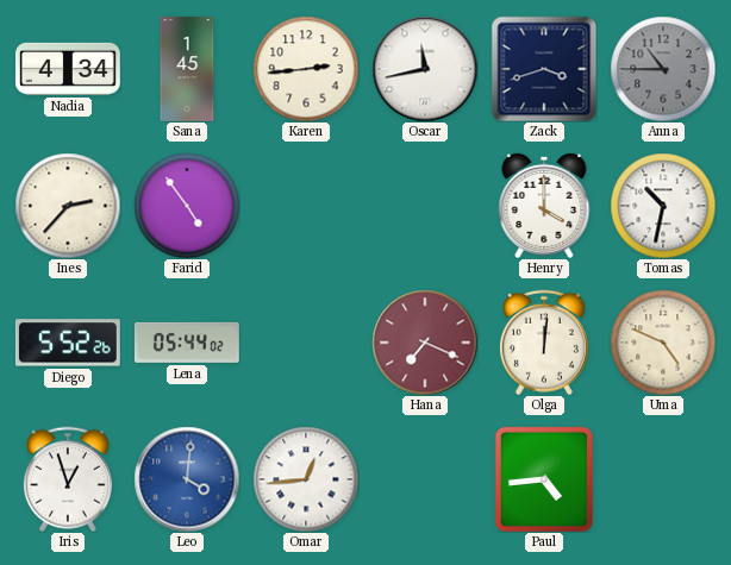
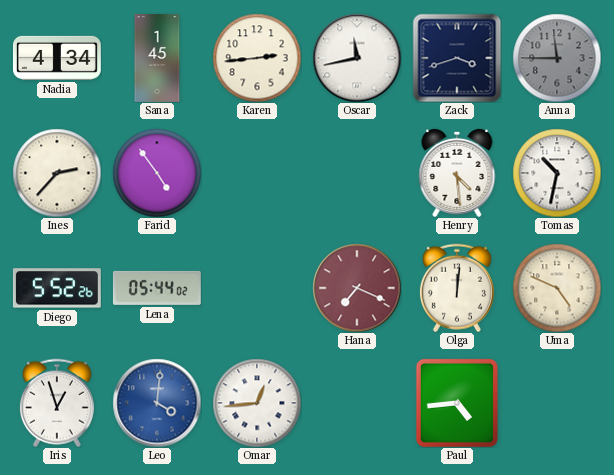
Anna: 10:45 -> 11:45
Henry: 4:00 -> 4:29
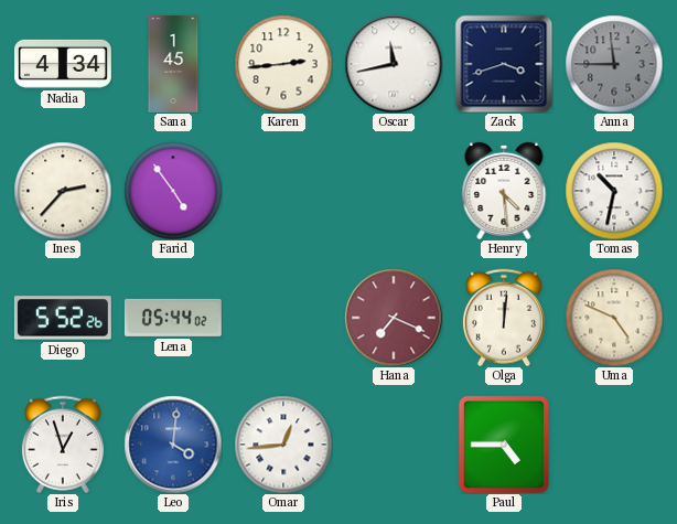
Paul: 4:44 -> 4:45
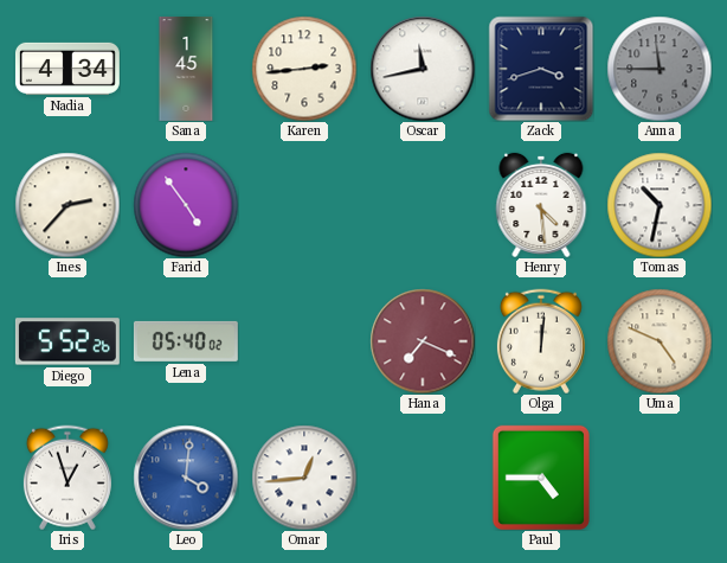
Lena: 05:44 -> 05:40
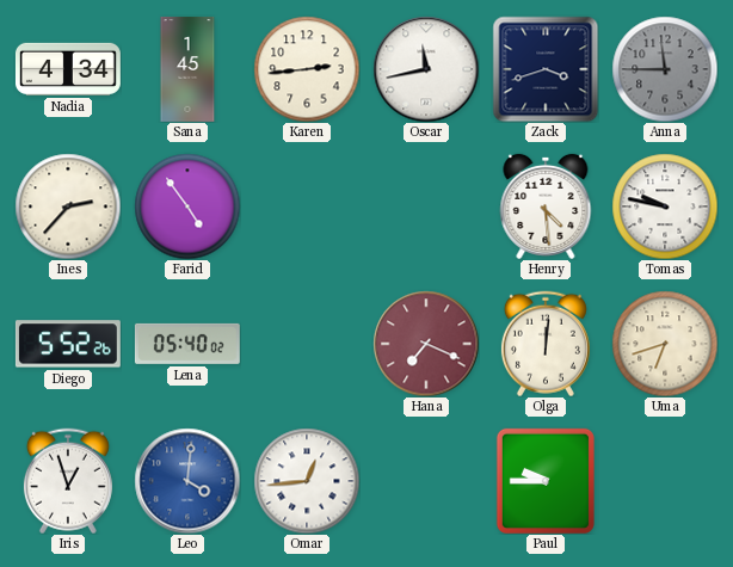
Tomas: 10:32 -> 9:47
Uma: 4:49 -> 6:42
Paul: 4:45 -> 9:45
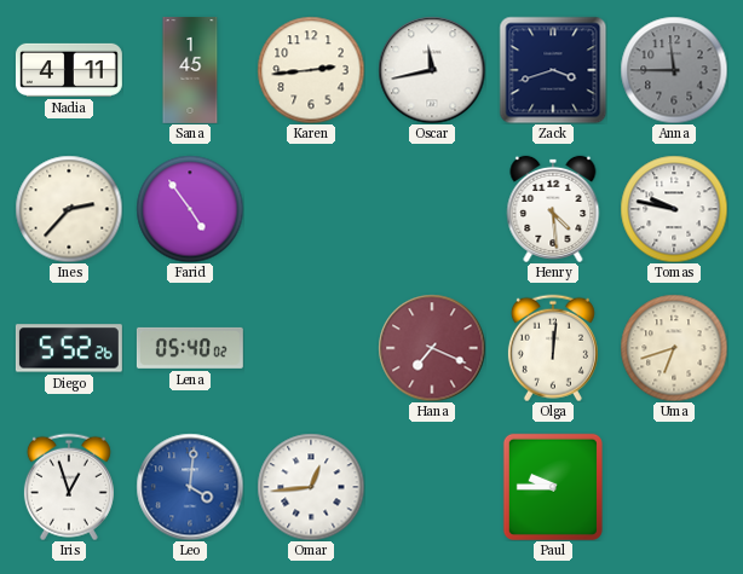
Nadia: 4:34 -> 4:11
